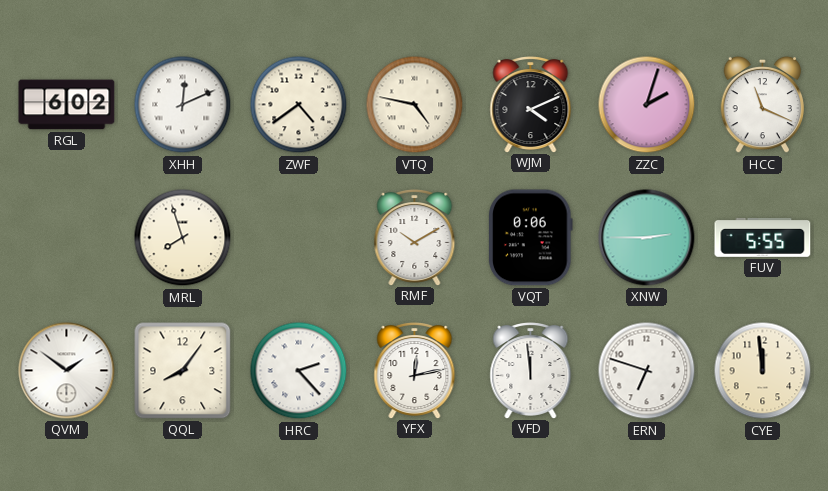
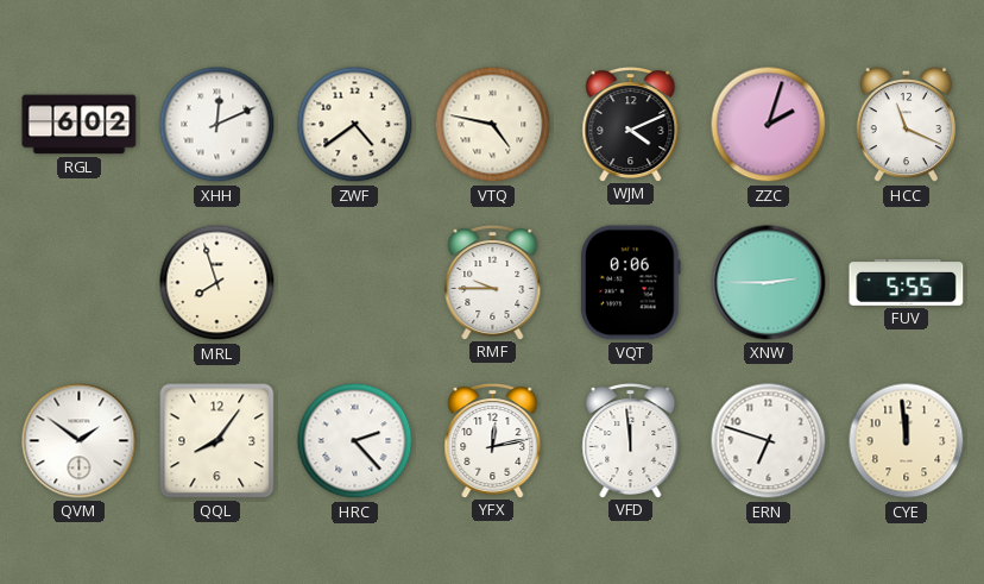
RMF: 10:10 -> 9:45
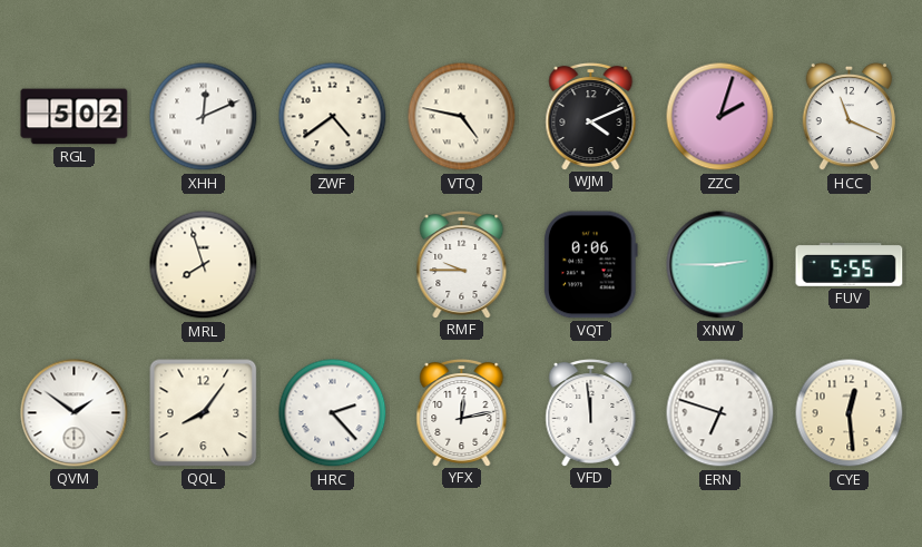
RGL: 6:02 -> 5:02
CYE: 11:59 -> 12:29
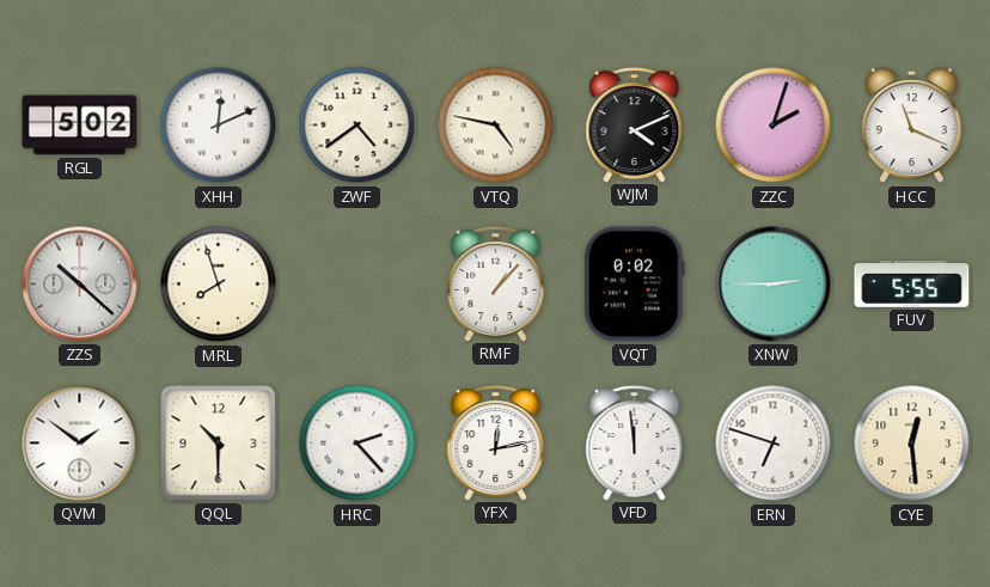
ZZS: none -> 10:22
RMF: 9:45 -> 1:07
VQT: 0:06 -> 0:02
QQL: 8:06 -> 10:30
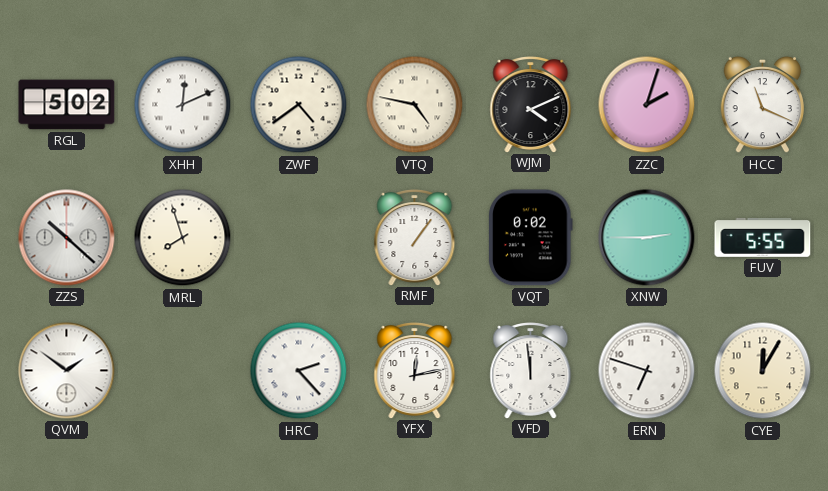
RMF: 1:07 -> 1:06
QQL: 10:30 -> none
CYE: 12:29 -> 12:05
